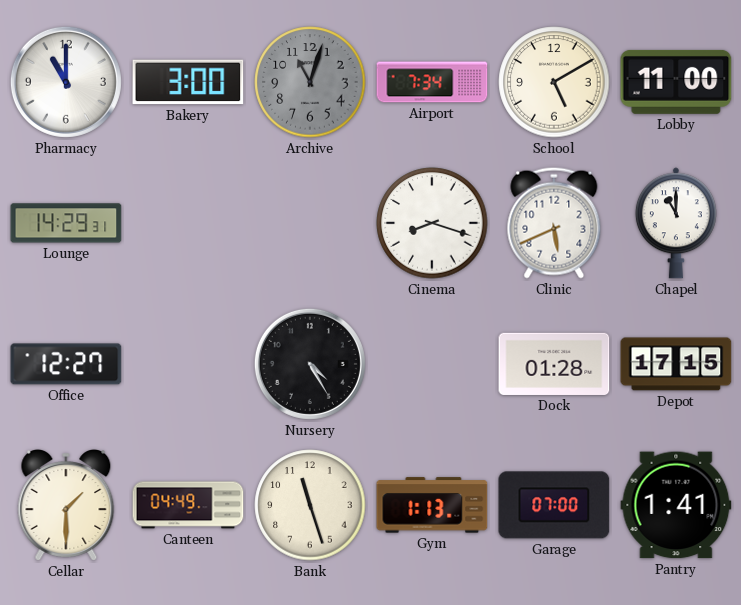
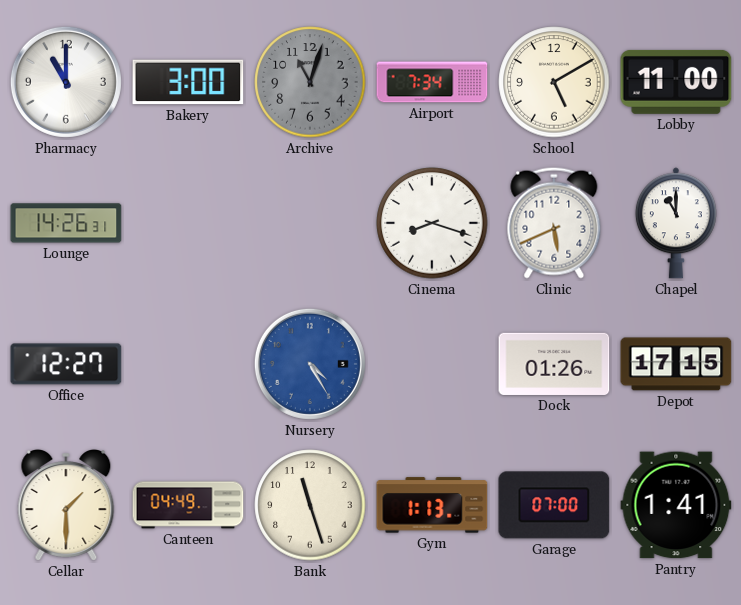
Lounge: 14:29 -> 14:26
Nursery dial: black -> blue
Dock: 01:28 -> 01:26
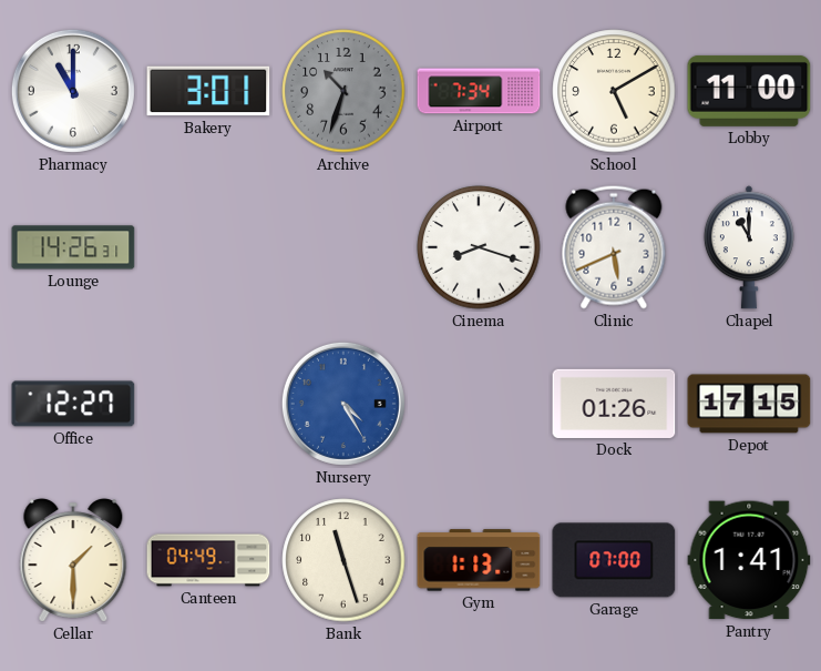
Bakery: 3:00 -> 3:01
Archive: 11:03 -> 10:33
